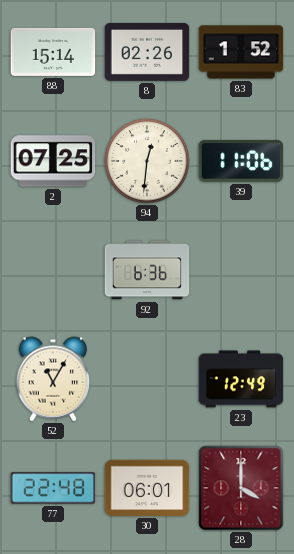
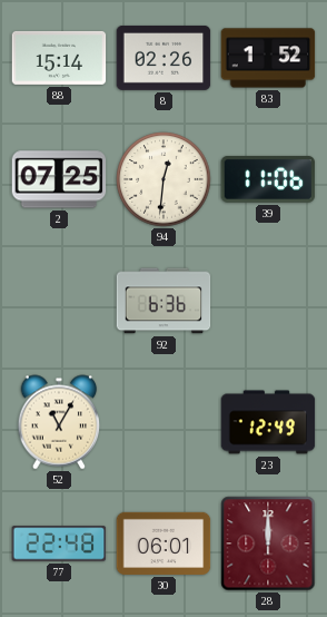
28: 4:00 -> 12:00
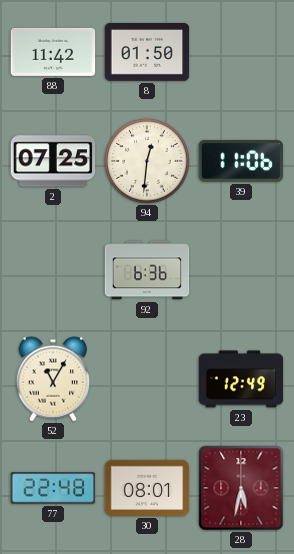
88: 15:14 -> 11:42
8: 02:26 -> 01:50
83: 1:52 -> none
30: 06:01 -> 08:01
28: 12:00 -> 5:32
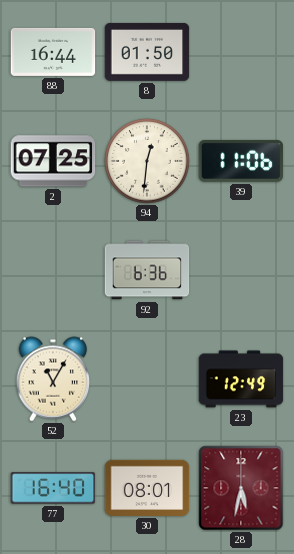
88: 11:42 -> 16:44
77: 22:48 -> 16:40
